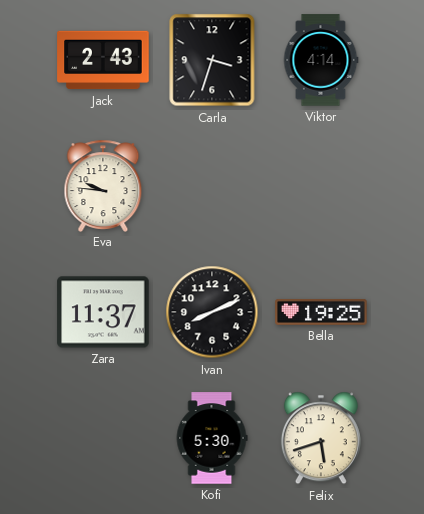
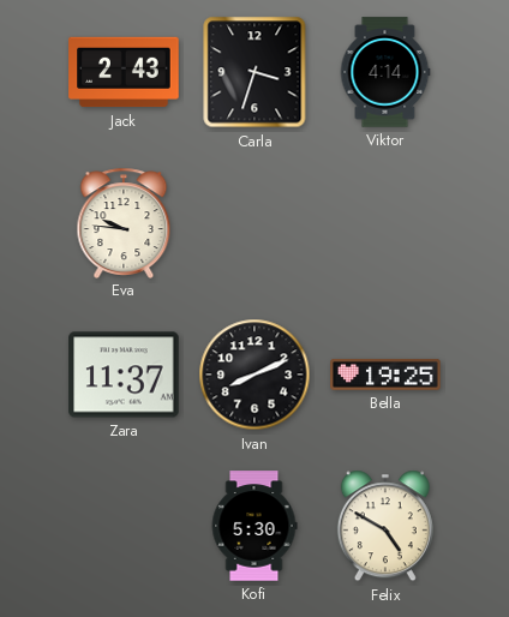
Felix: 5:42 -> 4:50
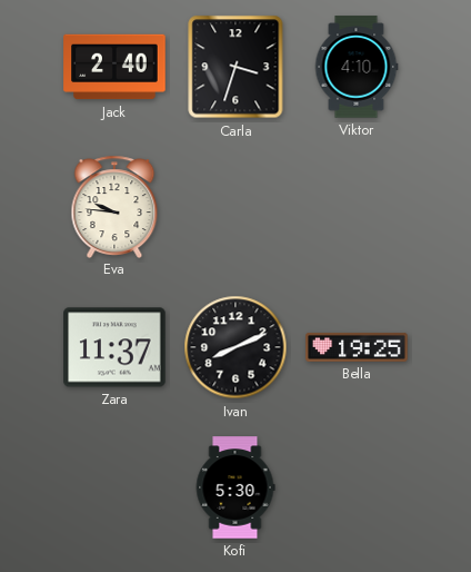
Jack: 2:43 -> 2:40
Viktor: 4:14 -> 4:10
Felix: 4:50 -> none
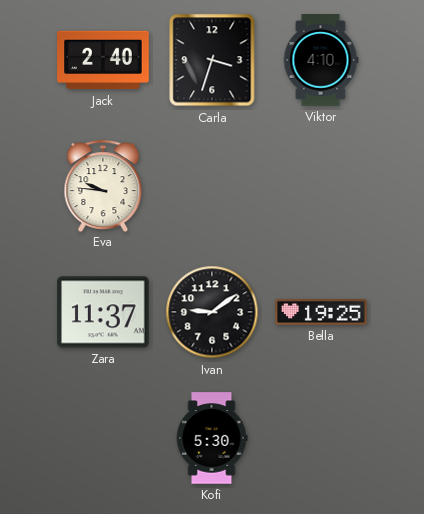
Ivan: 8:11 -> 9:09
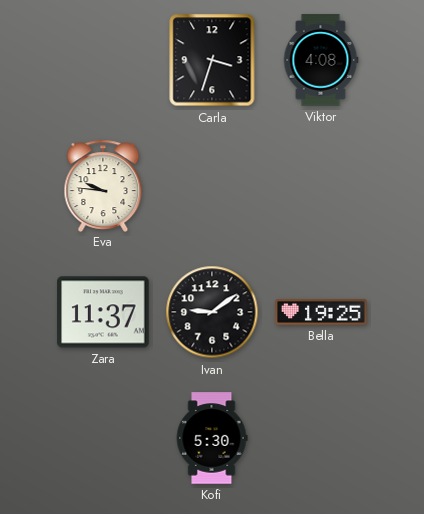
Jack: 2:40 -> none
Viktor: 4:10 -> 4:08
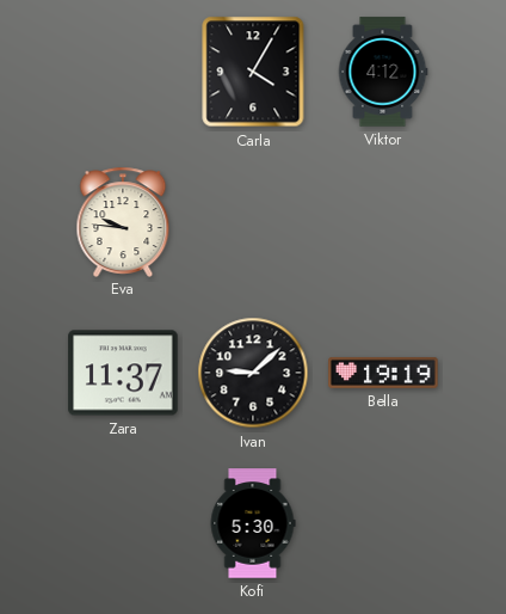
Carla: 3:33 -> 4:05
Viktor: 4:08 -> 4:12
Ivan: 9:09 -> 9:08
Bella: 19:25 -> 19:19
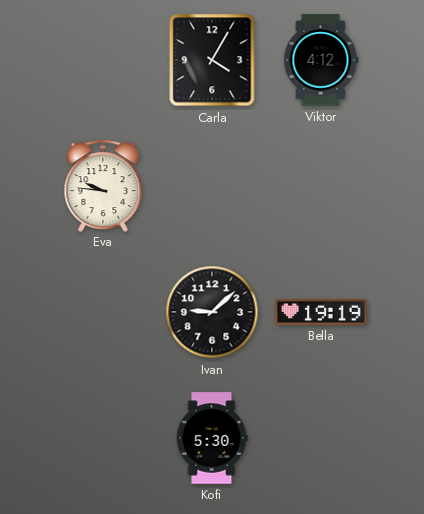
Zara: 11:37 -> none
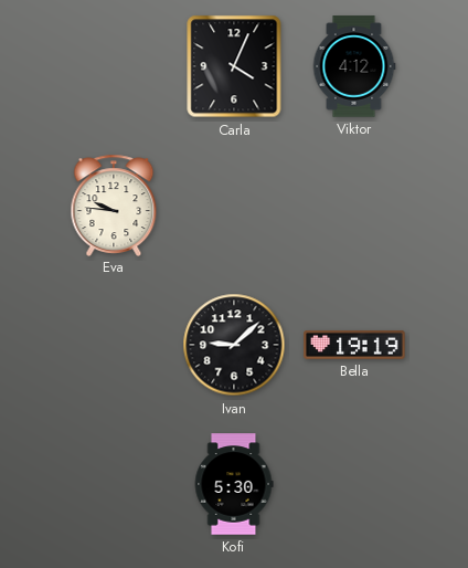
Carla: 4:05 -> 4:04
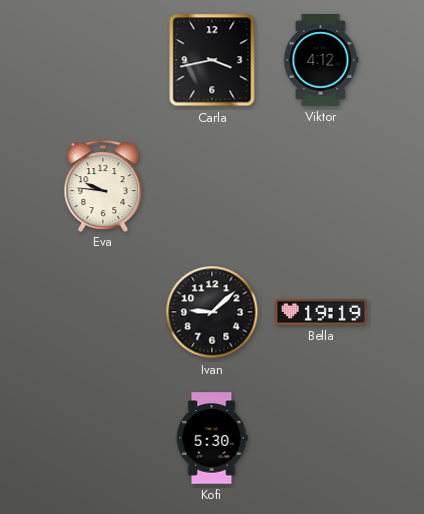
Carla: 4:04 -> 3:43
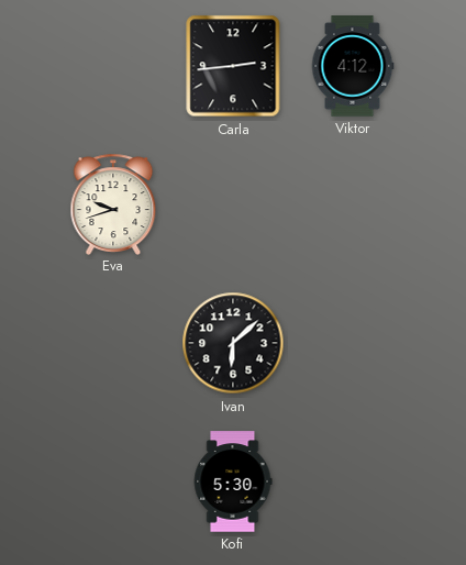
Carla: 3:43 -> 2:44
Eva: 9:46 -> 9:42
Ivan: 9:08 -> 6:08
Bella: 19:19 -> none
